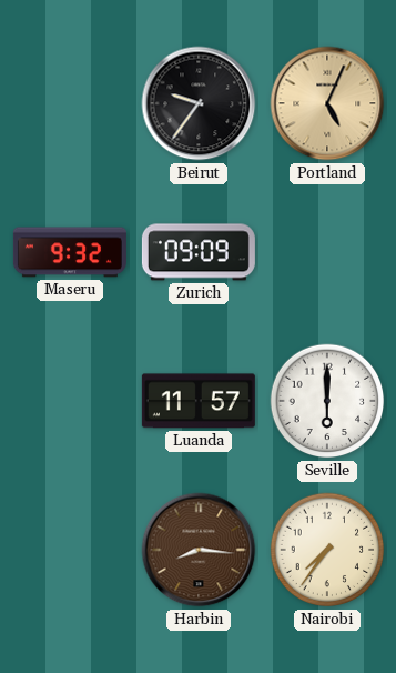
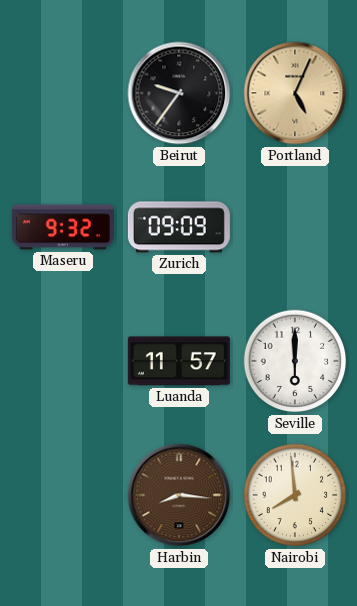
Nairobi: 7:36 -> 7:59
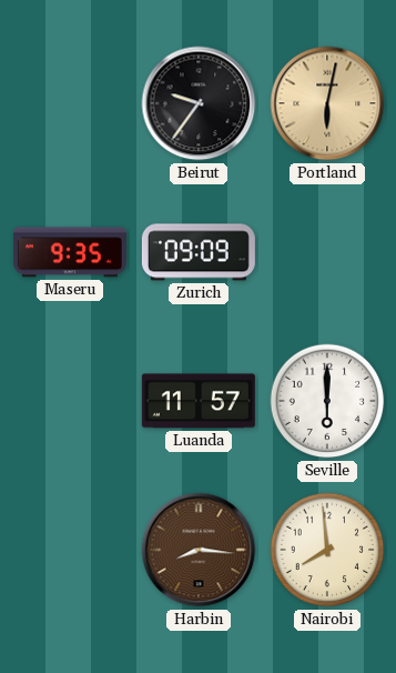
Portland: 5:04 -> 6:02
Maseru: 9:32 -> 9:35
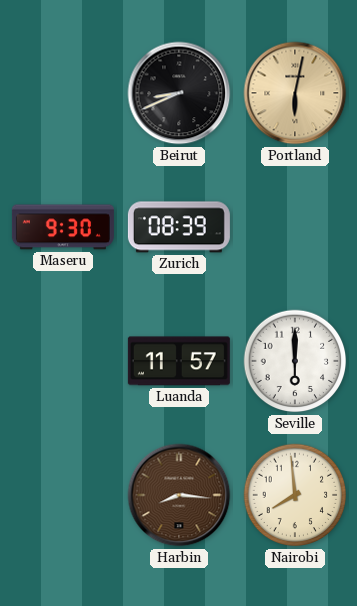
Beirut: 9:36 -> 8:41
Maseru: 9:35 -> 9:30
Zurich: 09:09 -> 08:39
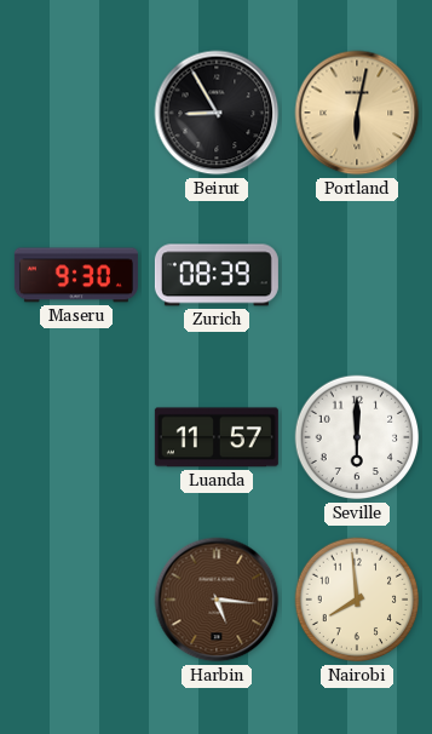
Beirut: 8:41 -> 8:55
Harbin: 8:16 -> 5:16
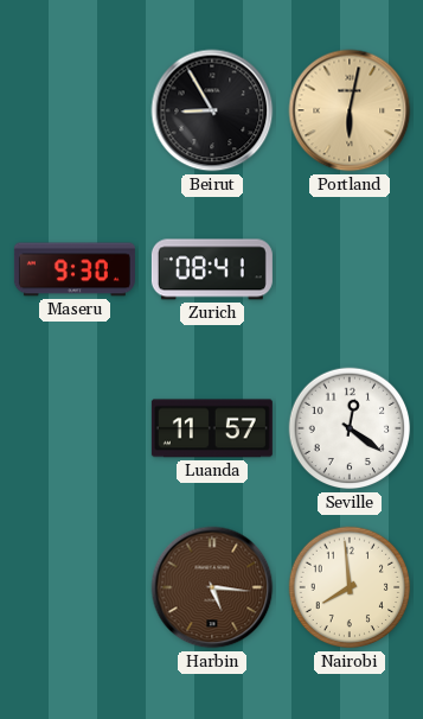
Zurich: 08:39 -> 08:41
Seville: 6:00 -> 12:21
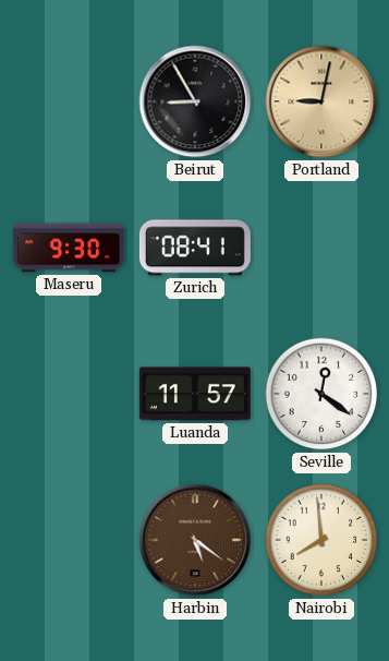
Portland: 6:02 -> 9:02
Harbin: 5:16 -> 5:21
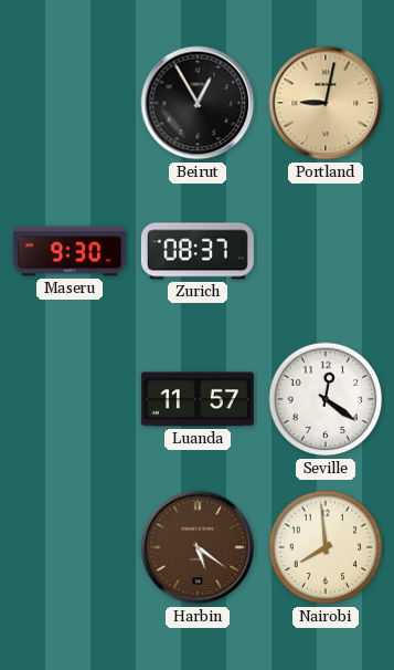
Beirut: 8:55 -> 12:55
Zurich: 08:41 -> 08:37
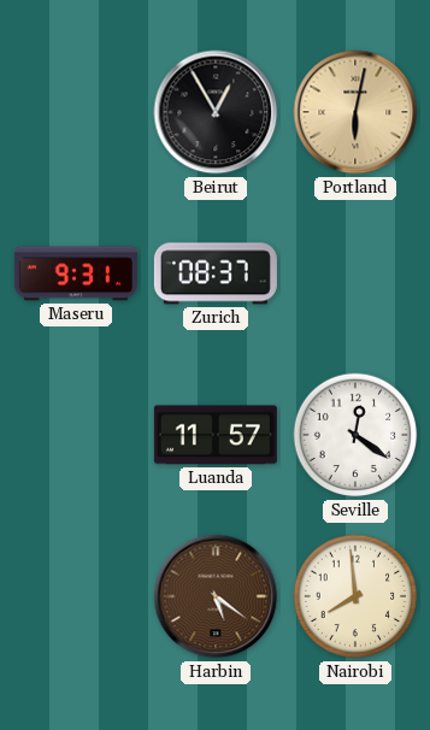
Portland: 9:02 -> 6:02
Maseru: 9:30 -> 9:31
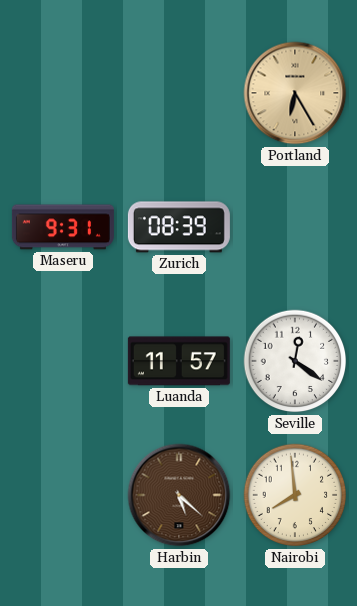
Beirut: 12:55 -> none
Portland: 6:02 -> 6:25
Zurich: 08:37 -> 08:39
Harbin: 5:21 -> 5:22
